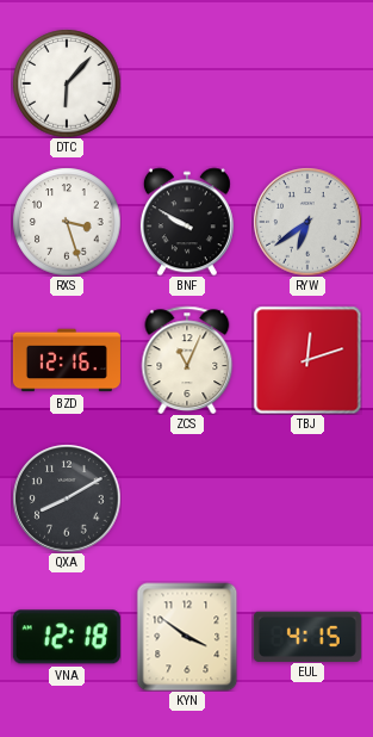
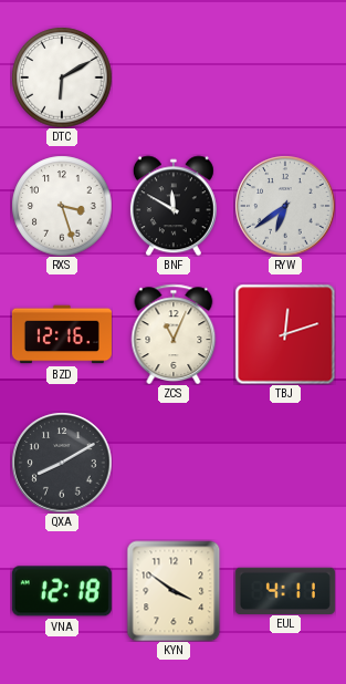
DTC: 6:07 -> 6:10
BNF: 9:50 -> 11:50
EUL: 4:15 -> 4:11
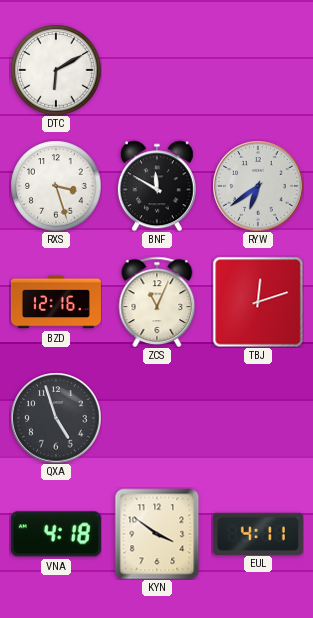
QXA: 8:10 -> 4:57
VNA: 12:18 -> 4:18
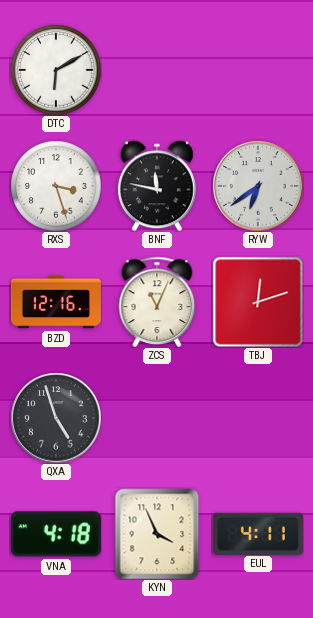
BNF: 11:50 -> 11:47
KYN: 3:51 -> 3:56
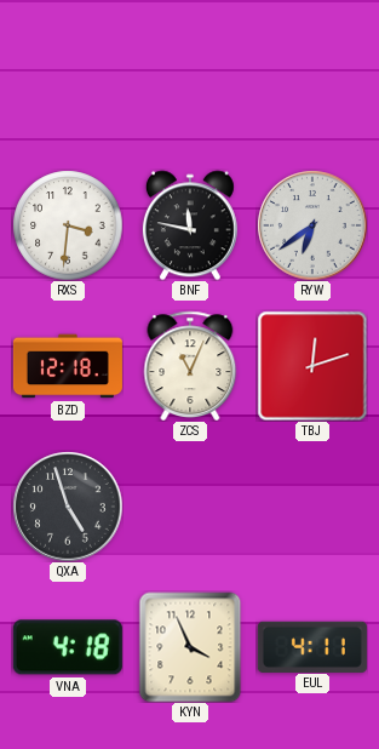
DTC: 6:10 -> none
RXS: 3:27 -> 3:31
BZD: 12:16 -> 12:18
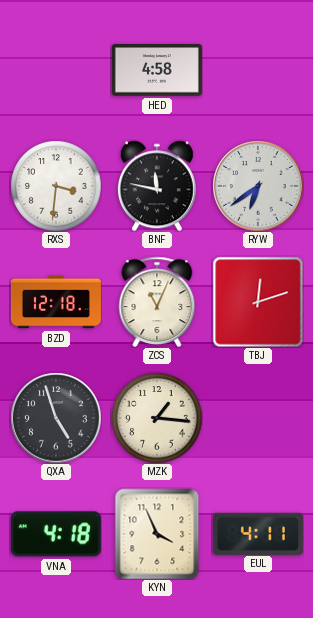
HED: none -> 4:58
MZK: none -> 1:16
